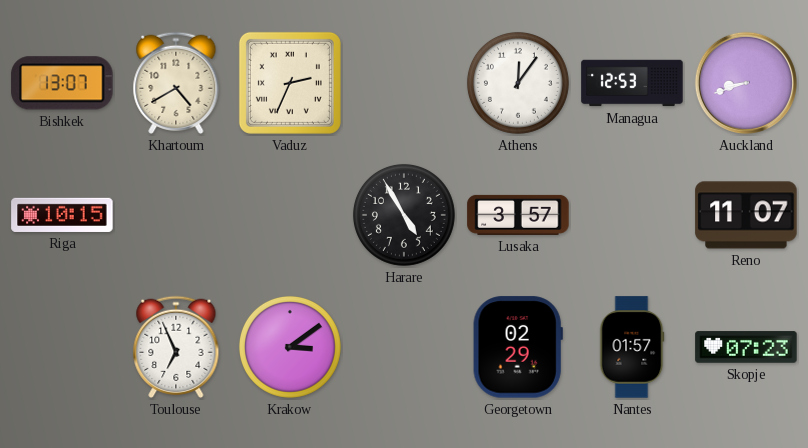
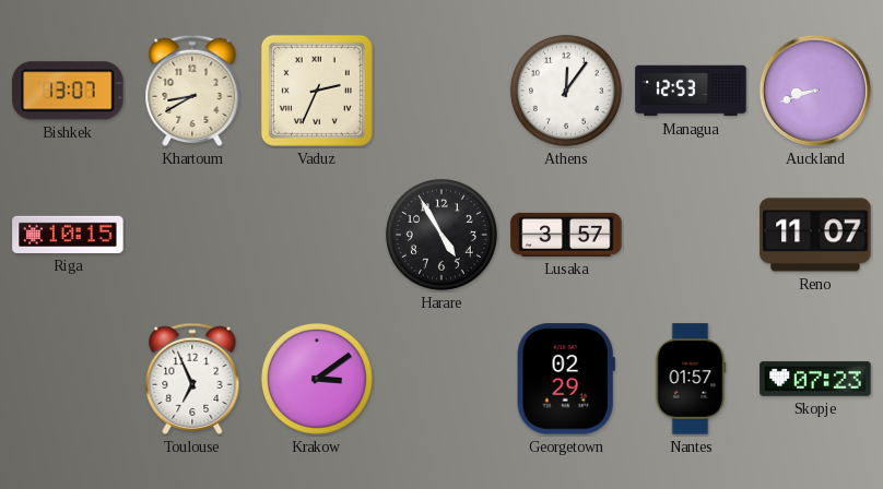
Khartoum: 4:40 -> 8:40
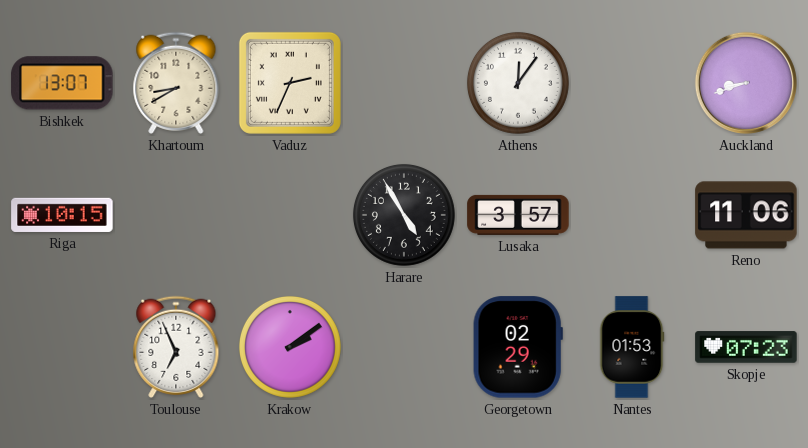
Managua: 12:53 -> none
Reno: 11:07 -> 11:06
Krakow: 3:09 -> 2:09
Nantes: 01:57 -> 01:53
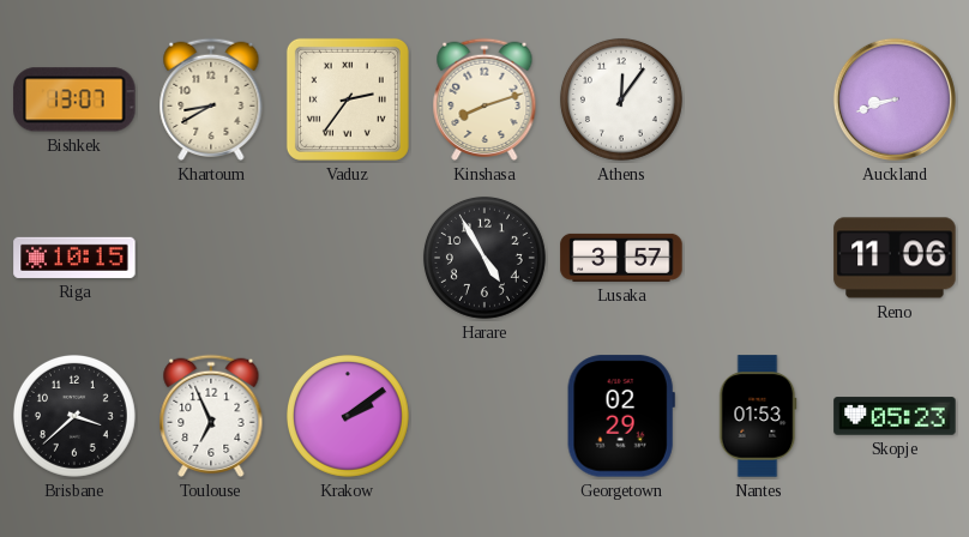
Vaduz: 2:34 -> 2:36
Kinshasa: none -> 8:12
Brisbane: none -> 3:38
Skopje: 07:23 -> 05:23
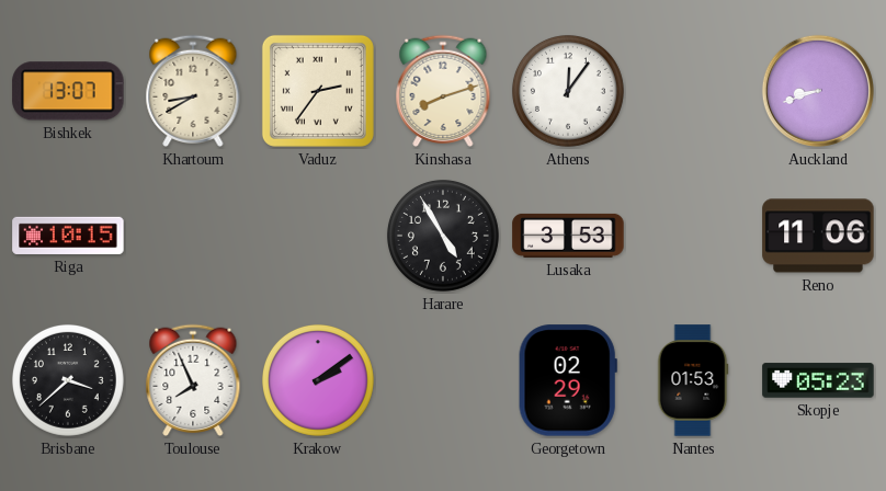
Lusaka: 3:57 -> 3:53
Toulouse: 6:56 -> 7:56
